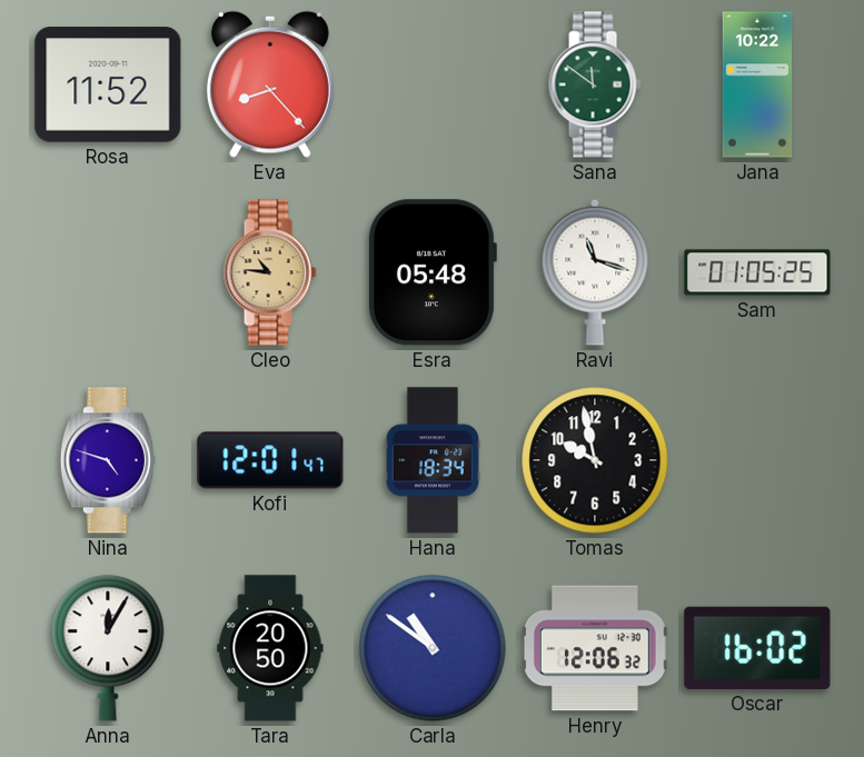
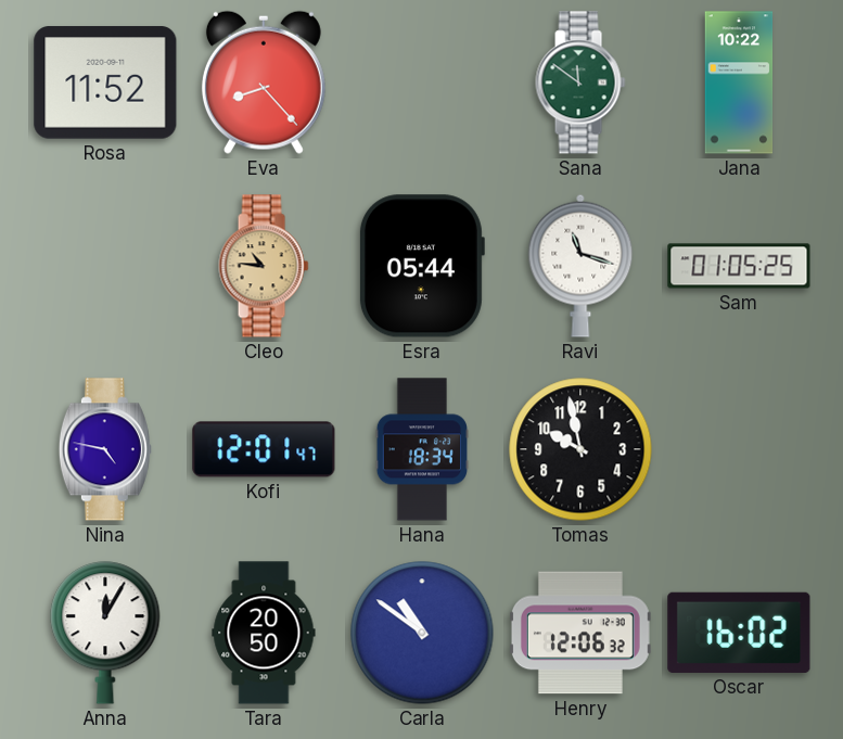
Esra: 05:48 -> 05:44
Nina: 4:48 -> 4:47
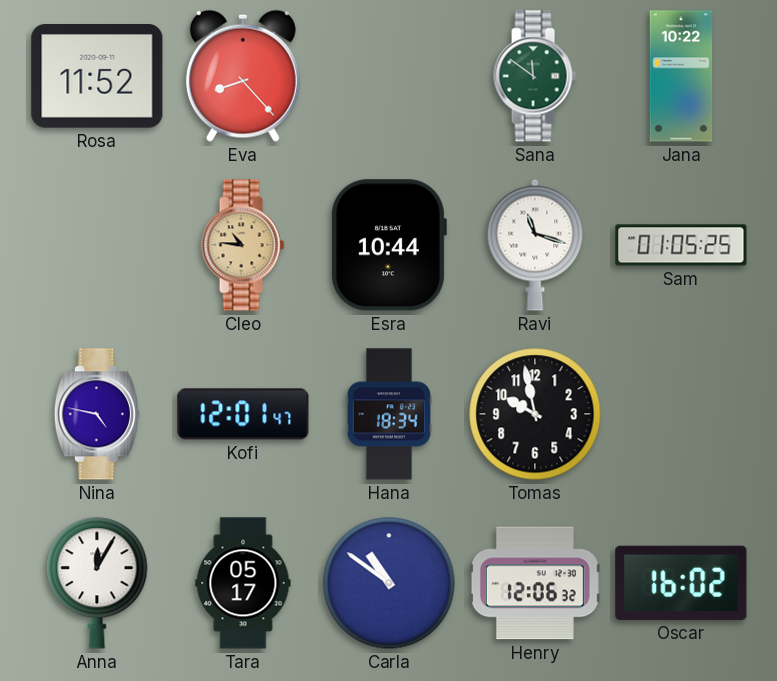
Esra: 05:44 -> 10:44
Tara: 20:50 -> 05:17
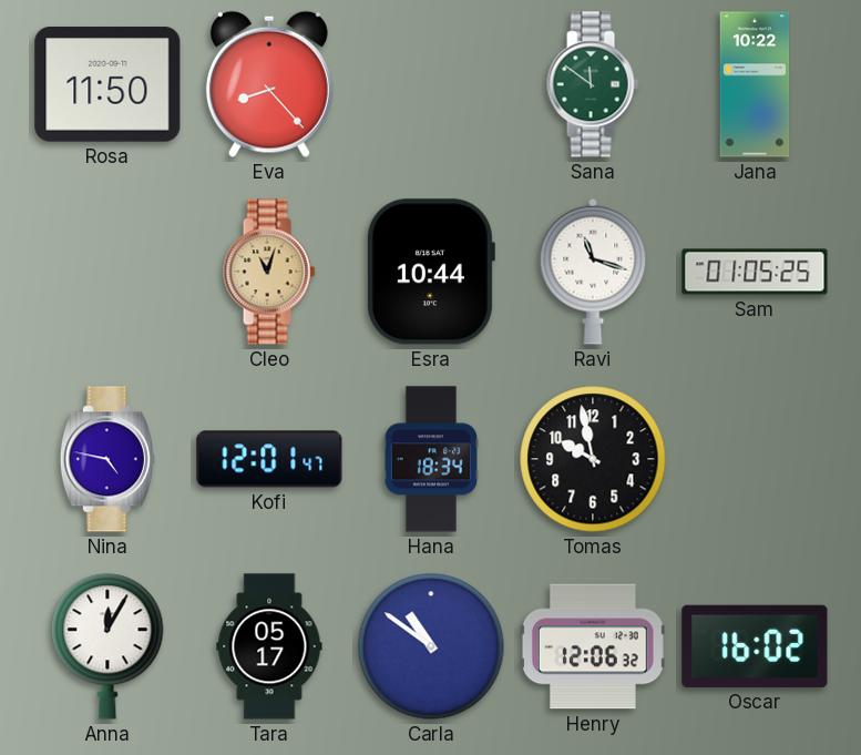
Rosa: 11:52 -> 11:50
Cleo: 10:46 -> 11:03
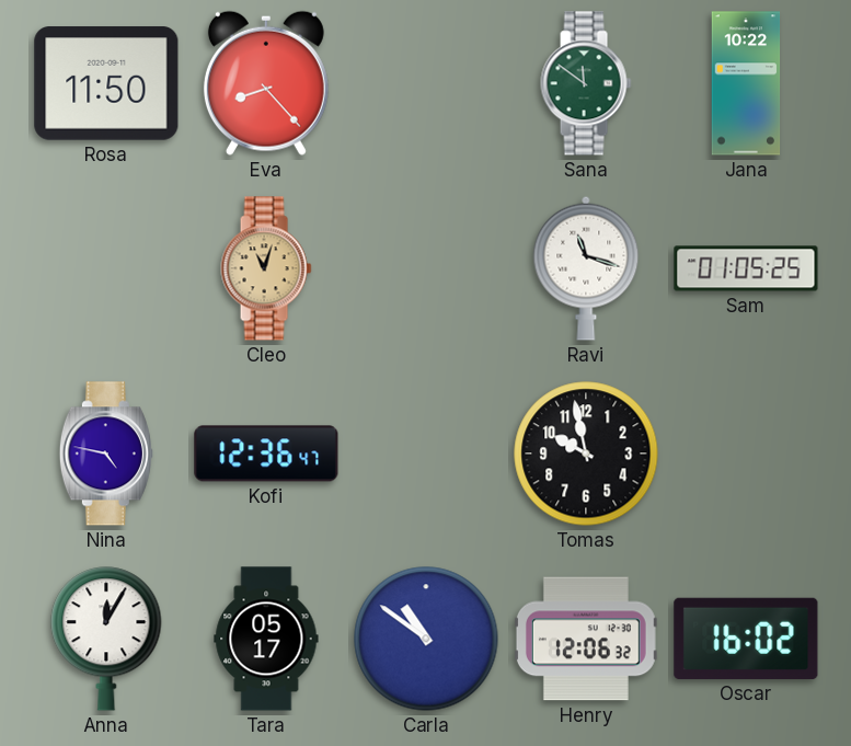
Esra: 10:44 -> none
Kofi: 12:01 -> 12:36
Hana: 18:34 -> none
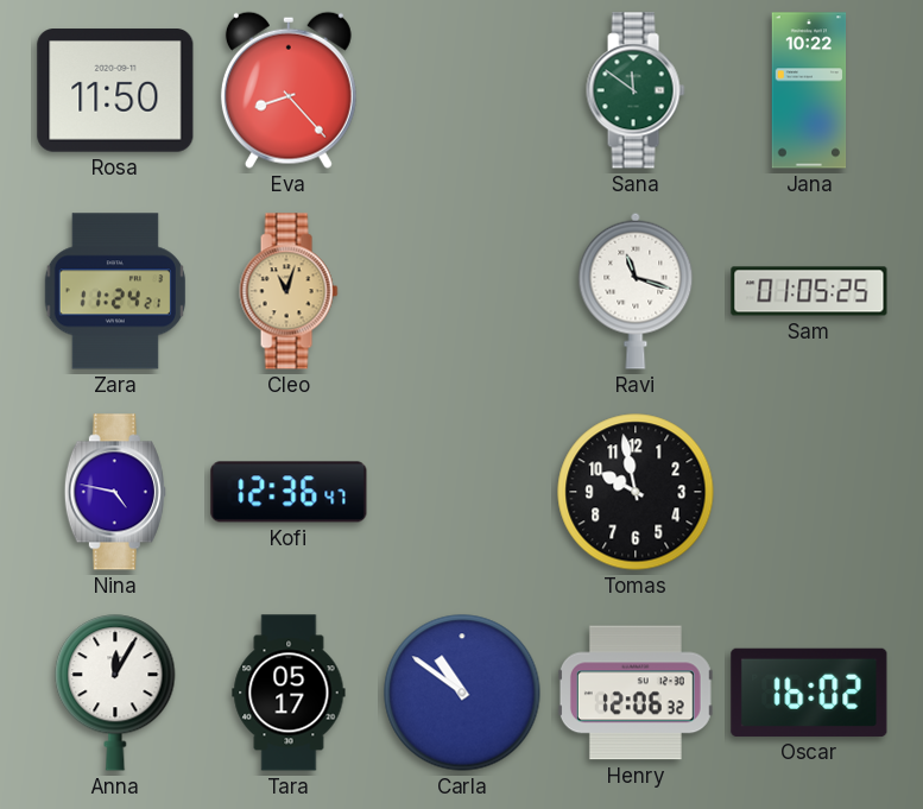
Zara: none -> 11:24
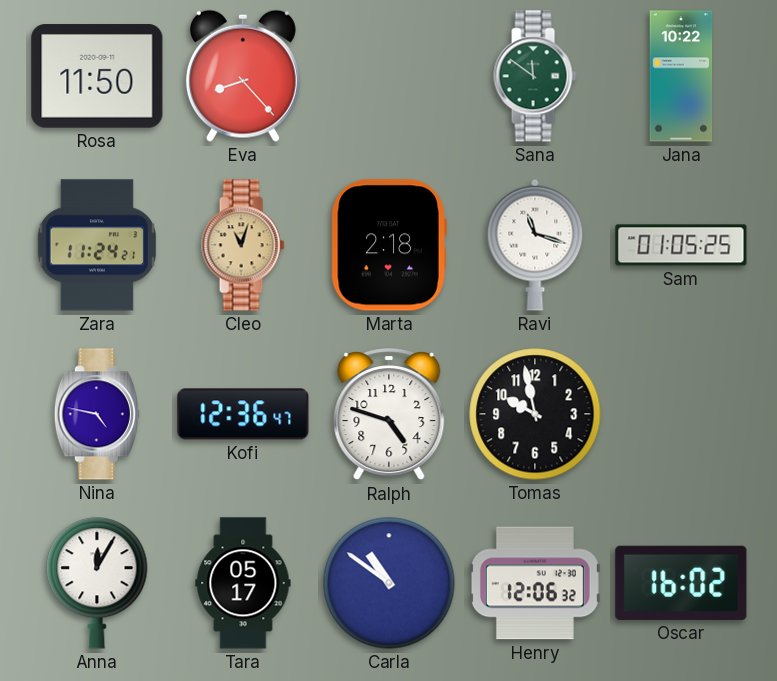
Marta: none -> 2:18
Ralph: none -> 4:48
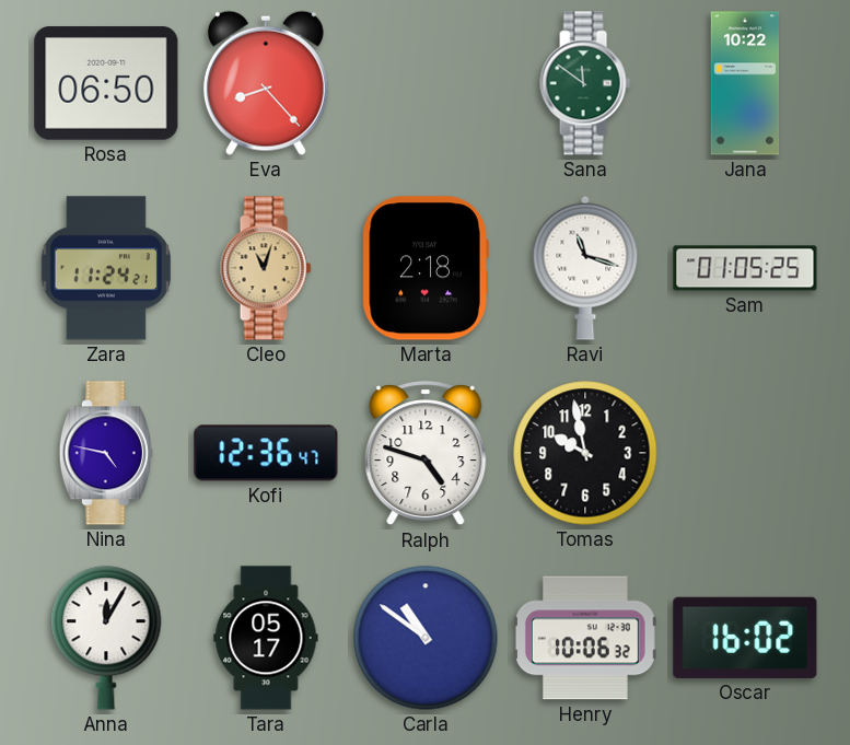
Rosa: 11:50 -> 06:50
Henry: 12:06 -> 10:06
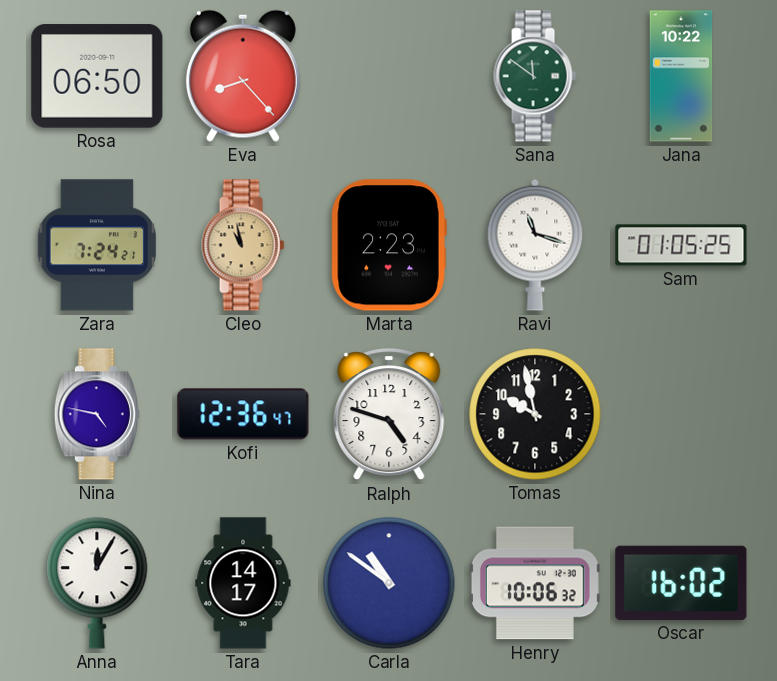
Zara: 11:24 -> 7:24
Cleo: 11:03 -> 10:58
Marta: 2:18 -> 2:23
Tara: 05:17 -> 14:17
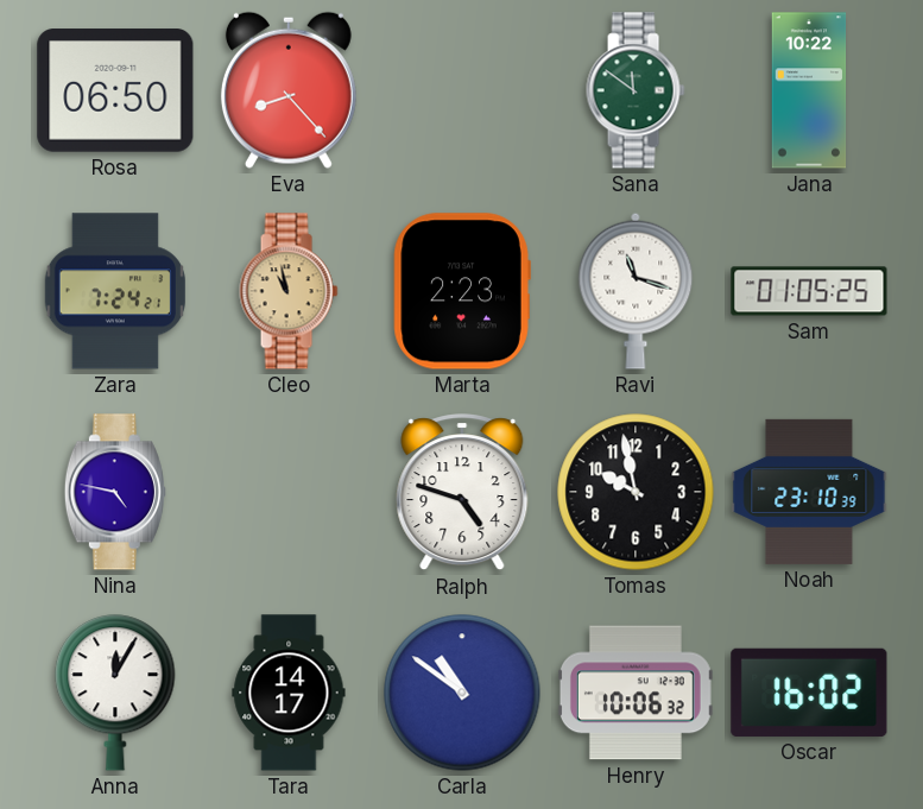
Kofi: 12:36 -> none
Noah: none -> 23:10
